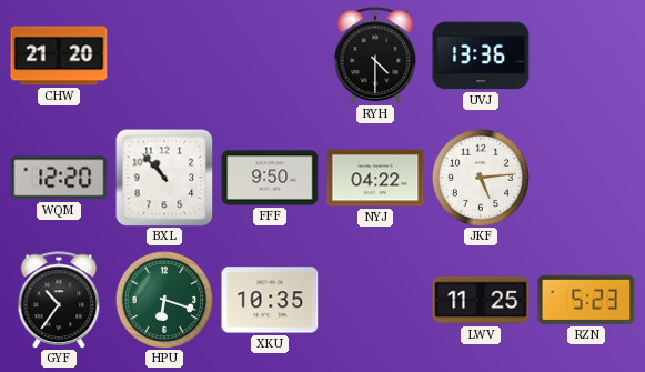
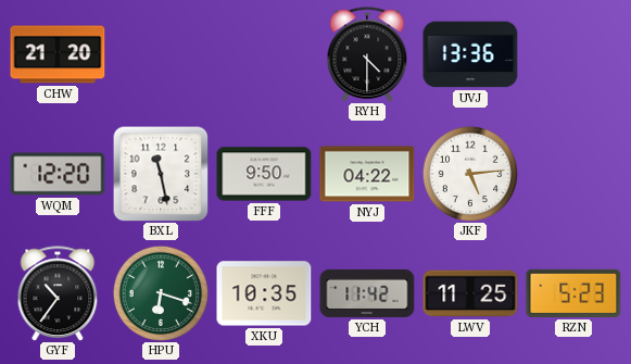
BXL: 10:53 -> 11:28
YCH: none -> 11:42
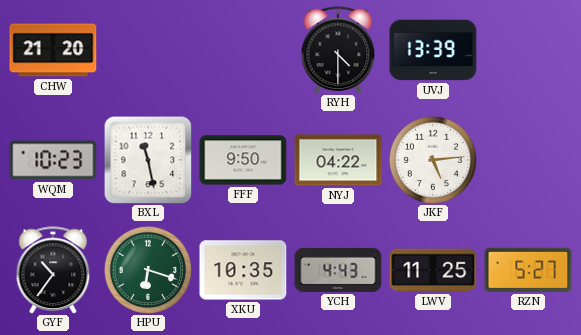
UVJ: 13:36 -> 13:39
WQM: 12:20 -> 10:23
YCH: 11:42 -> 4:43
RZN: 5:23 -> 5:27
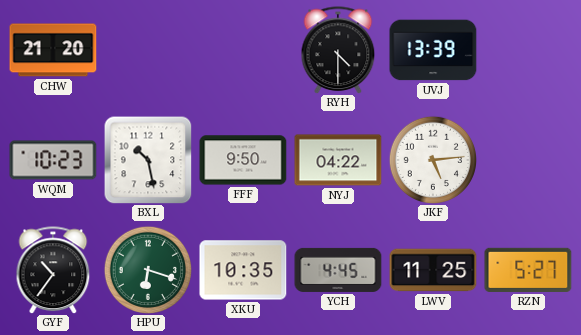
BXL: 11:28 -> 10:28
YCH: 4:43 -> 4:45
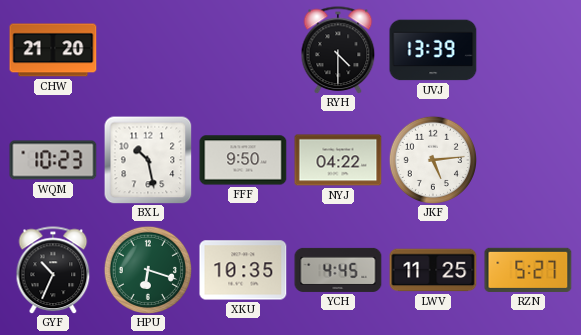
GYF: 10:36 -> 10:34
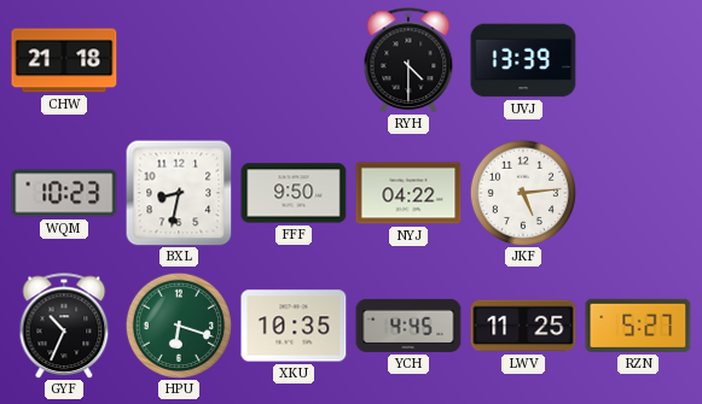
CHW: 21:20 -> 21:18
BXL: 10:28 -> 8:32
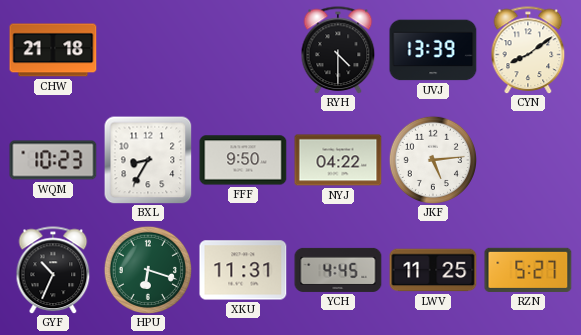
CYN: none -> 8:09
BXL: 8:32 -> 8:35
XKU: 10:35 -> 11:31
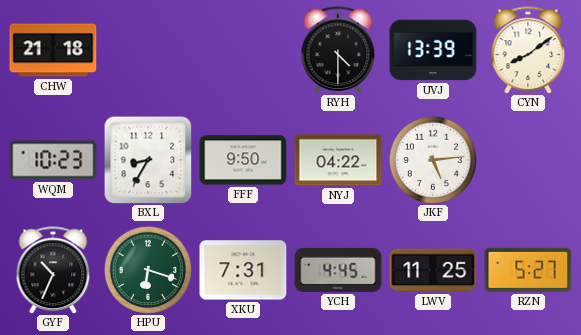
XKU: 11:31 -> 7:31
